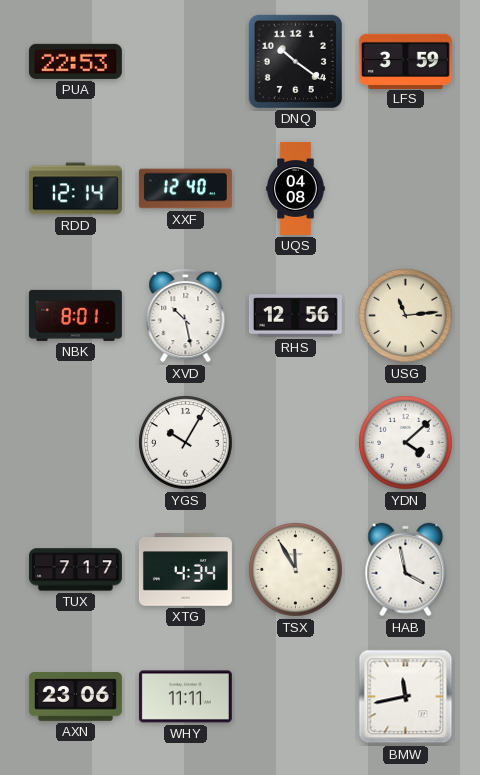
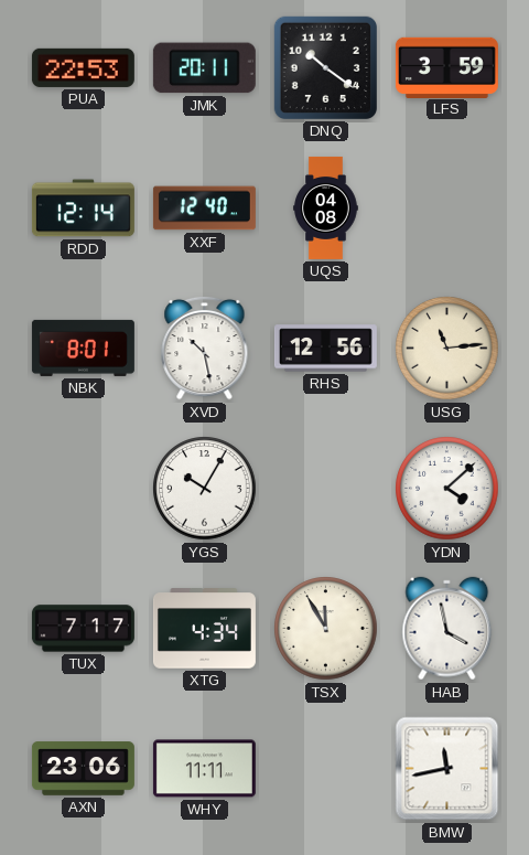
JMK: none -> 20:11
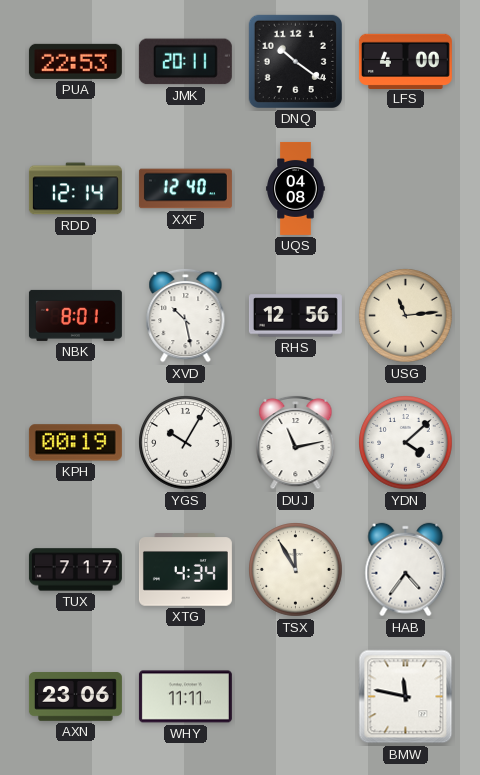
LFS: 3:59 -> 4:00
KPH: none -> 00:19
DUJ: none -> 11:13
HAB: 3:58 -> 4:36
BMW: 11:43 -> 11:47
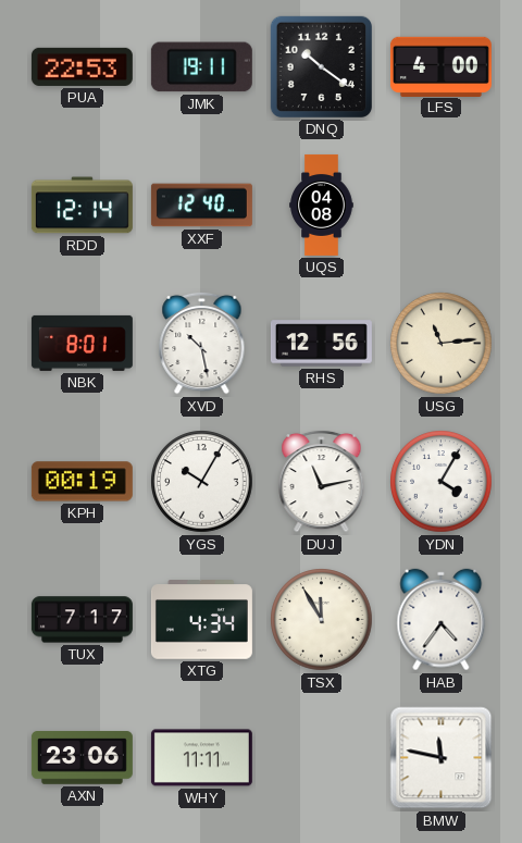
JMK: 20:11 -> 19:11
YDN: 4:08 -> 4:05
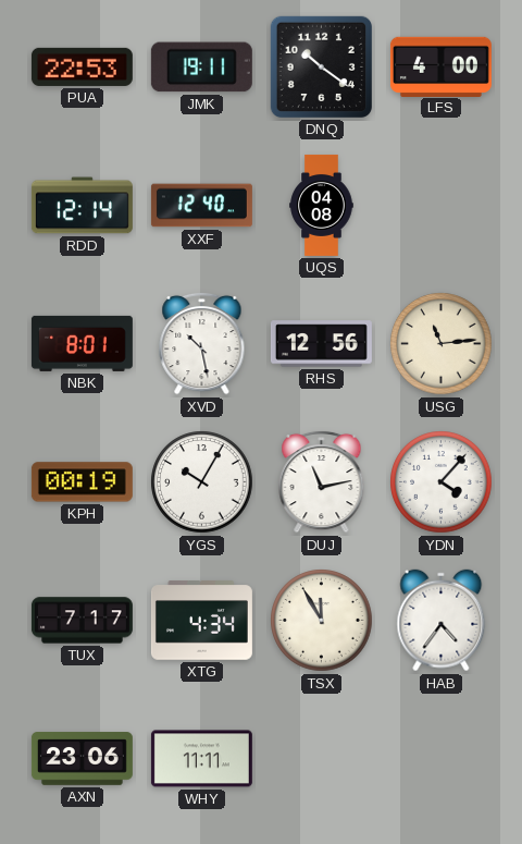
YDN: 4:05 -> 4:07
BMW: 11:47 -> none
